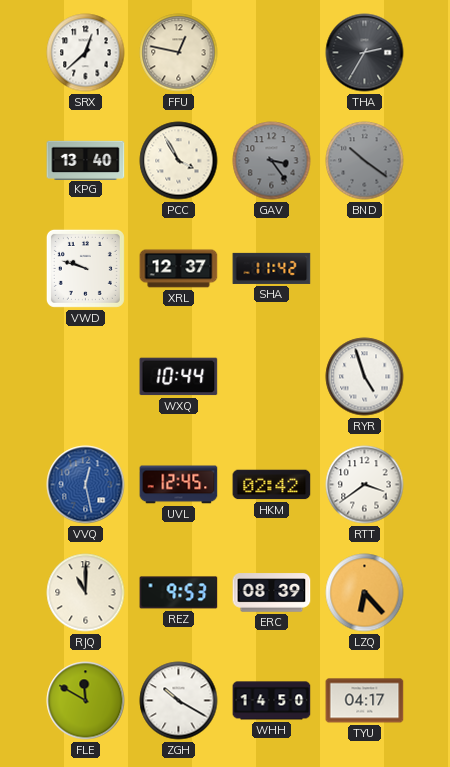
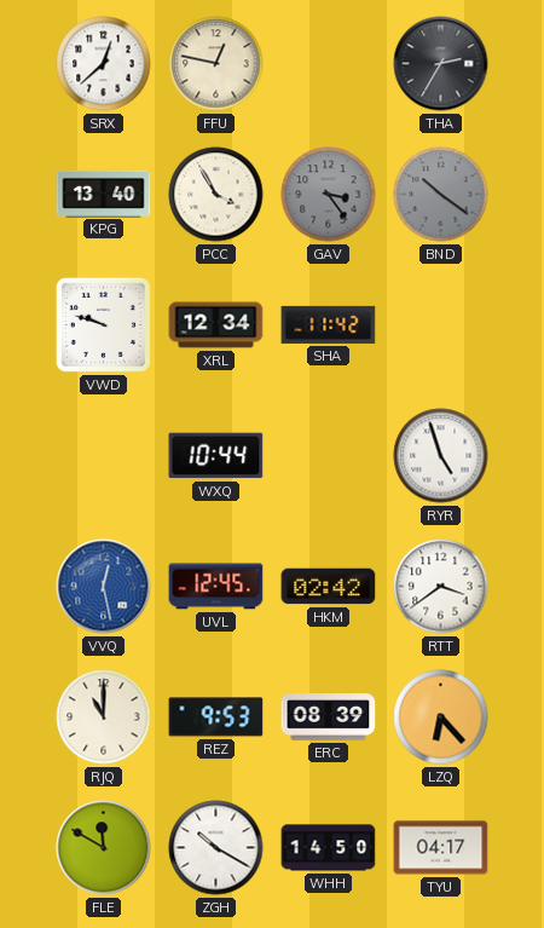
XRL: 12:37 -> 12:34
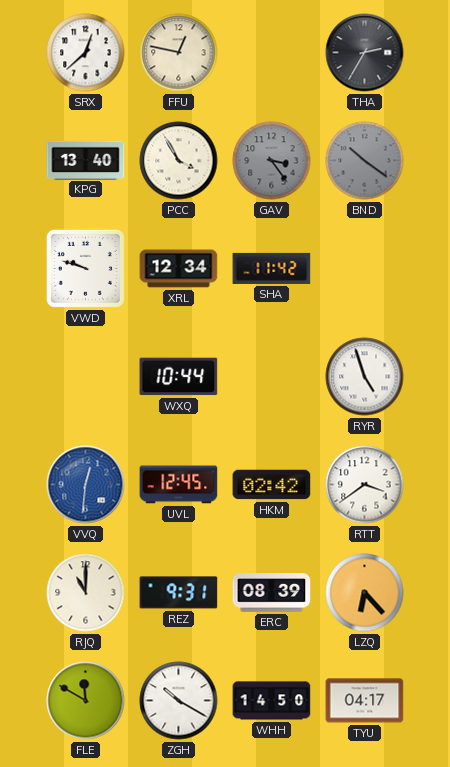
VVQ: 12:28 -> 12:31
REZ: 9:53 -> 9:31
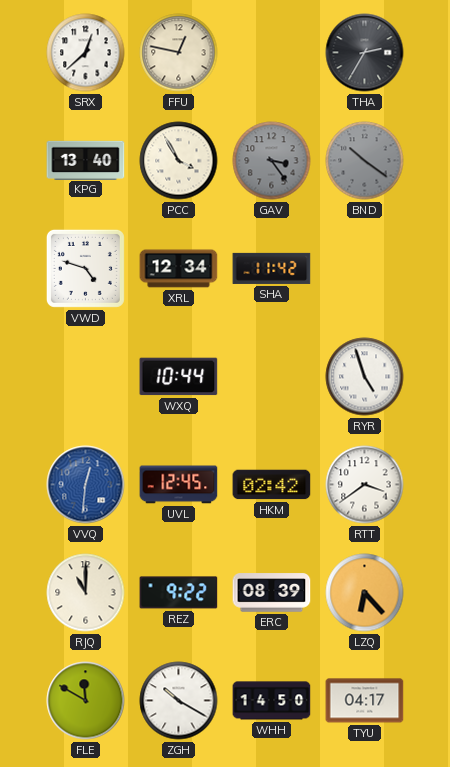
VWD: 9:48 -> 4:48
REZ: 9:31 -> 9:22
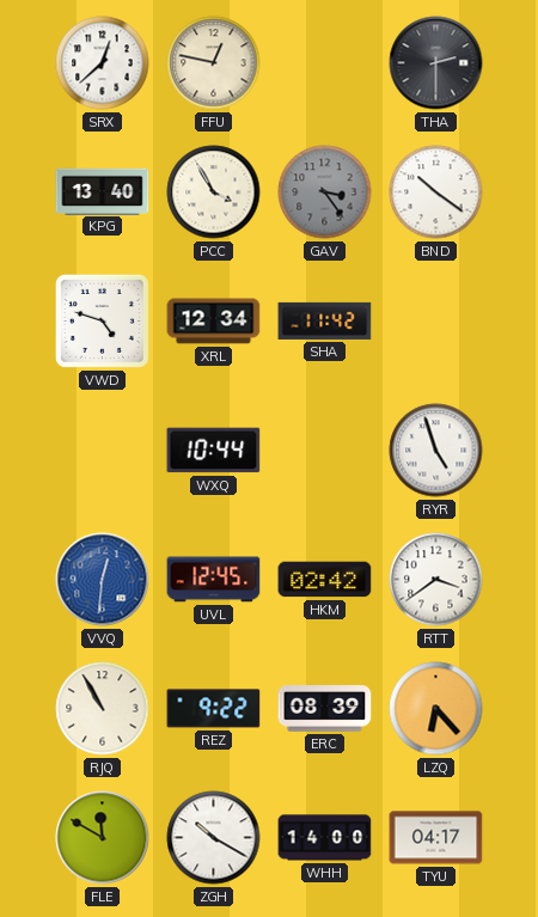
THA: 2:35 -> 2:30
BND dial: grey -> white
RJQ: 11:00 -> 10:55
WHH: 14:50 -> 14:00
